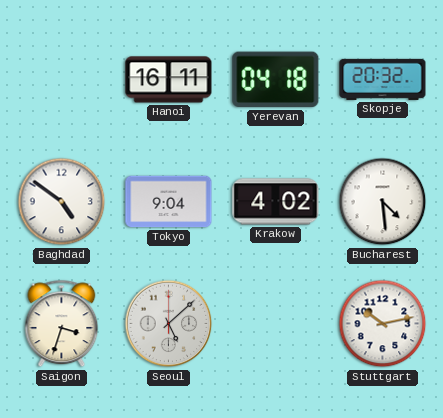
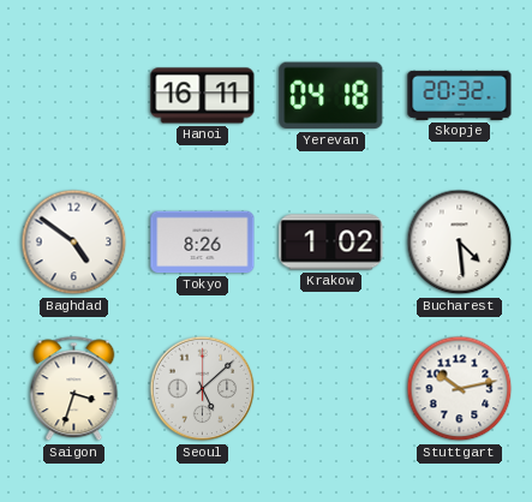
Tokyo: 9:04 -> 8:26
Krakow: 4:02 -> 1:02
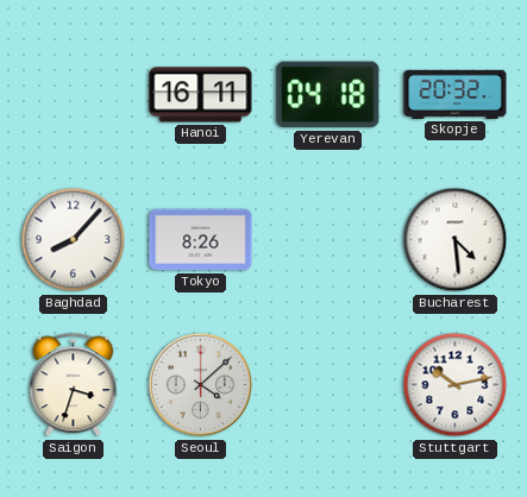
Baghdad: 4:51 -> 8:07
Krakow: 1:02 -> none
Seoul: 5:08 -> 4:08
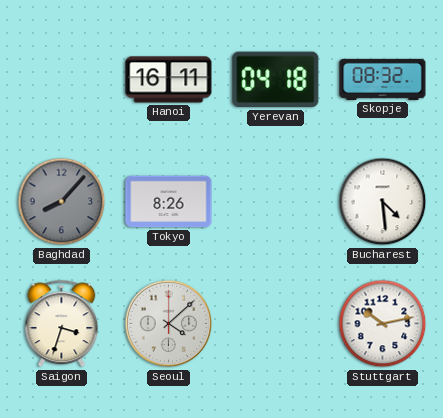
Skopje: 20:32 -> 08:32
Baghdad dial: white -> grey
